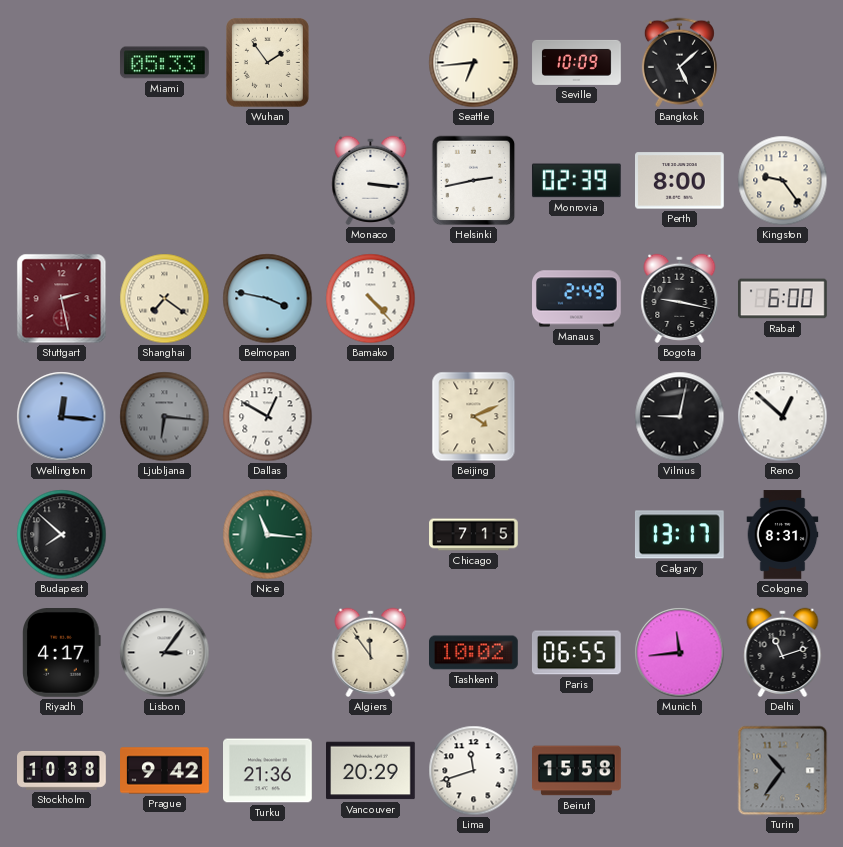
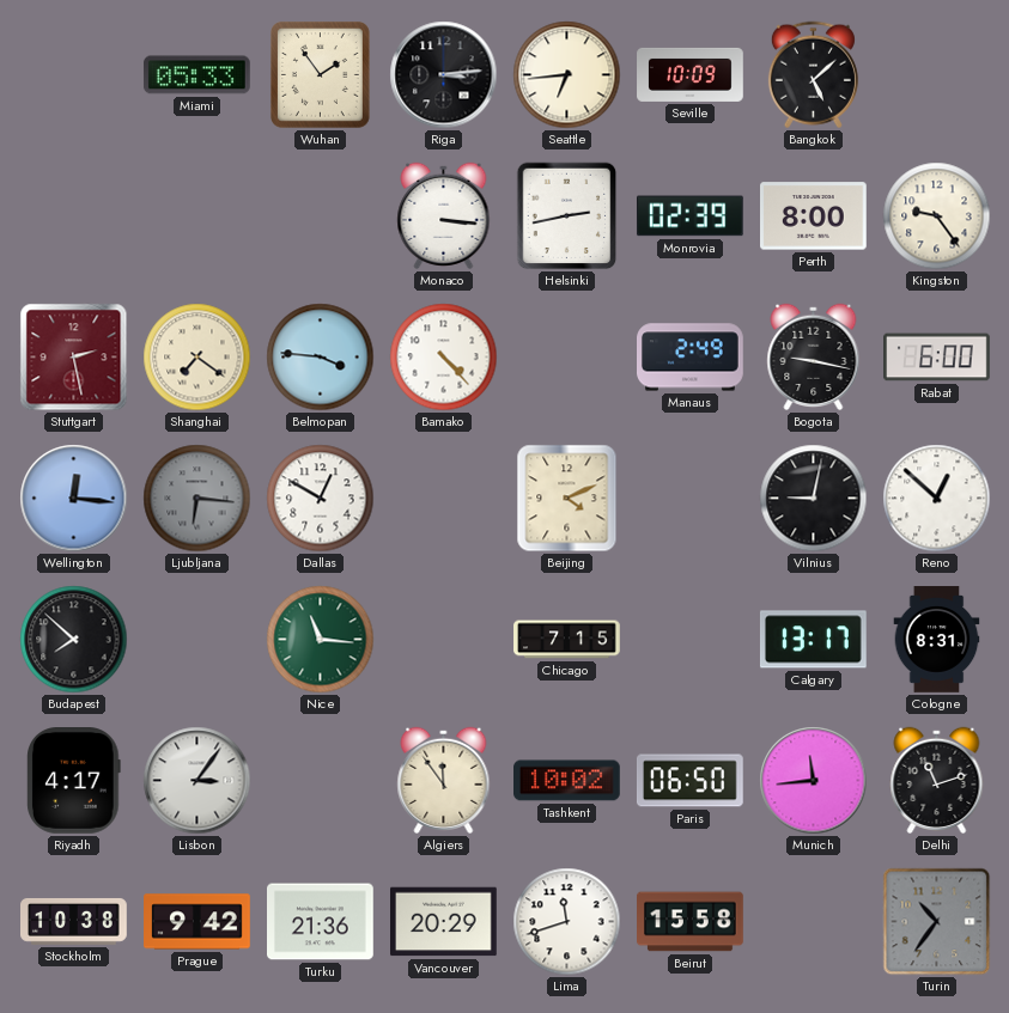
Riga: none -> 3:14
Belmopan: 3:47 -> 3:46
Paris: 06:55 -> 06:50
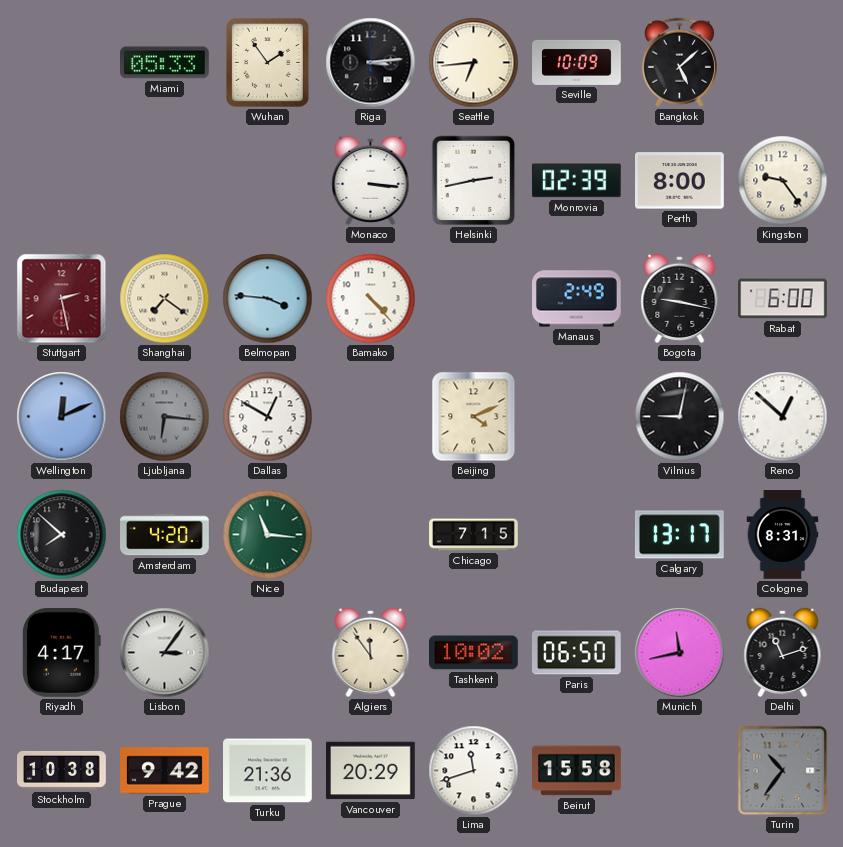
Wellington: 12:16 -> 12:11
Amsterdam: none -> 4:20
Munich: 11:44 -> 11:43
